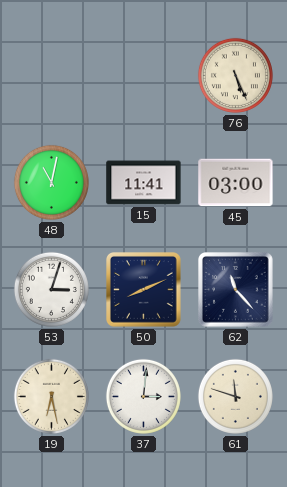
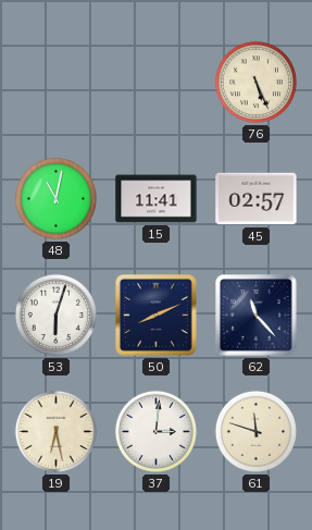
45: 03:00 -> 02:57
53: 3:03 -> 6:03
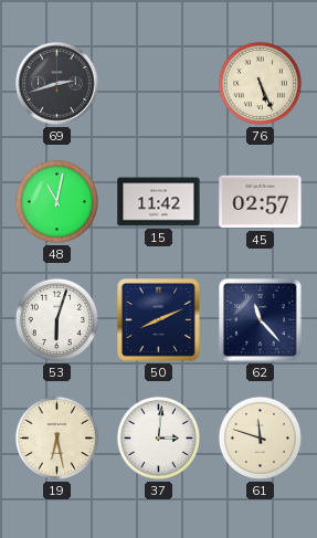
69: none -> 2:42
15: 11:41 -> 11:42
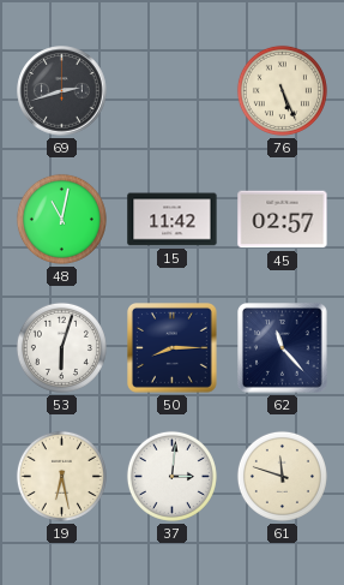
50: 8:11 -> 8:15
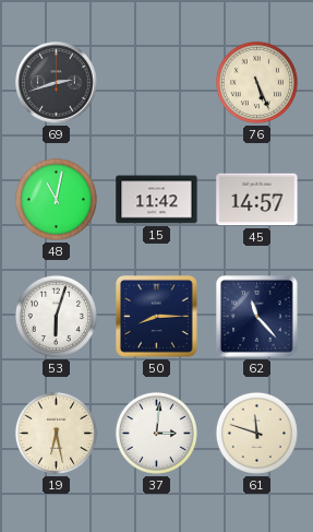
45: 02:57 -> 14:57
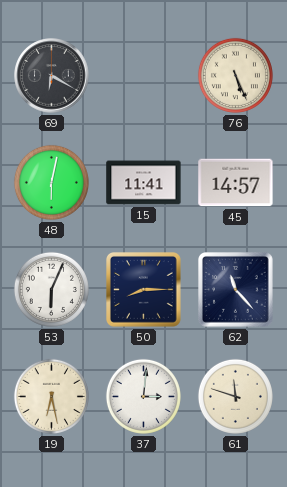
69: 2:42 -> 6:20
48: 11:02 -> 6:02
15: 11:42 -> 11:41
53: 6:03 -> 6:04
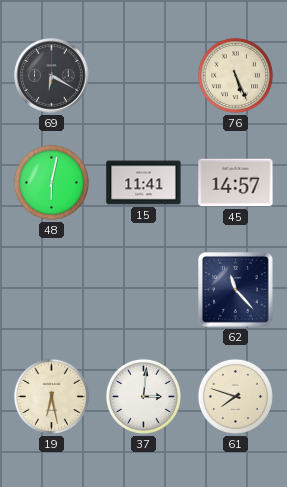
53: 6:04 -> none
50: 8:15 -> none
61: 11:48 -> 7:48
